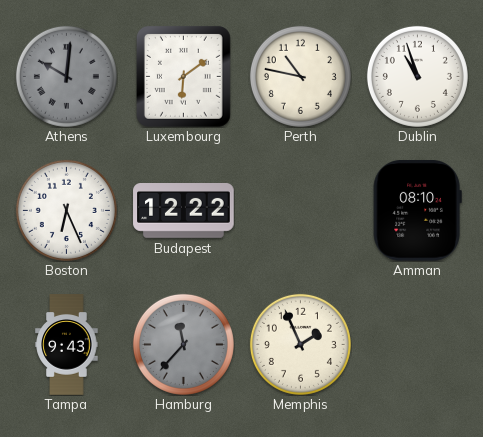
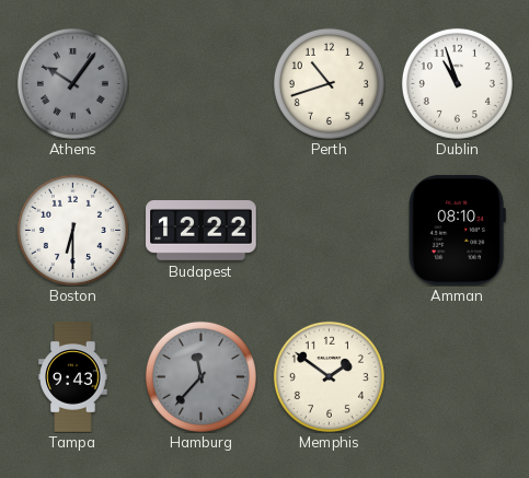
Athens: 10:01 -> 10:06
Luxembourg: 6:09 -> none
Perth: 10:47 -> 10:42
Boston: 6:26 -> 6:30
Memphis: 1:56 -> 1:51
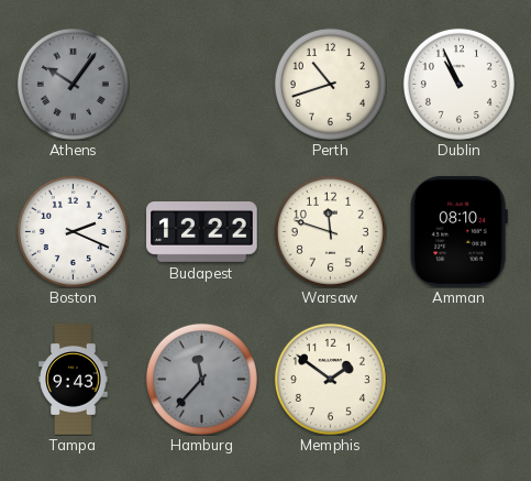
Dublin: 10:57 -> 10:56
Boston: 6:30 -> 2:19
Warsaw: none -> 11:48
